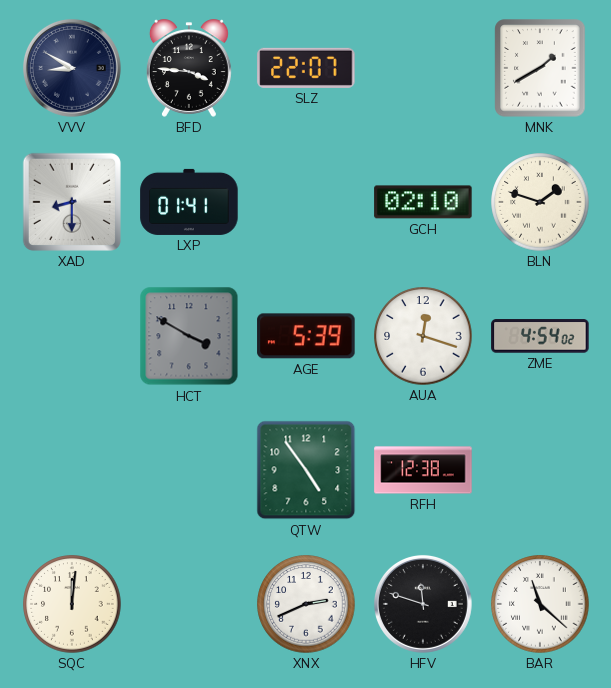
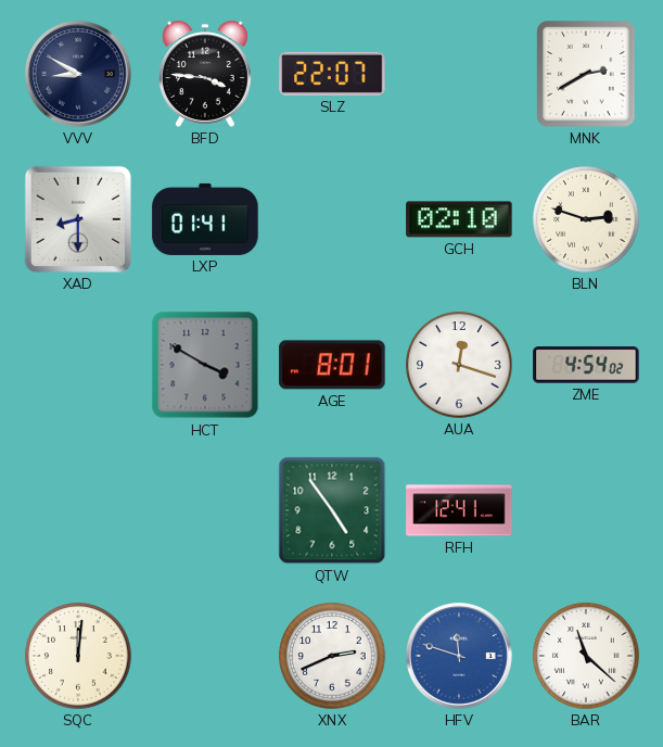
MNK: 1:40 -> 2:40
BLN: 1:48 -> 2:48
AGE: 5:39 -> 8:01
RFH: 12:38 -> 12:41
HFV dial: black -> blue
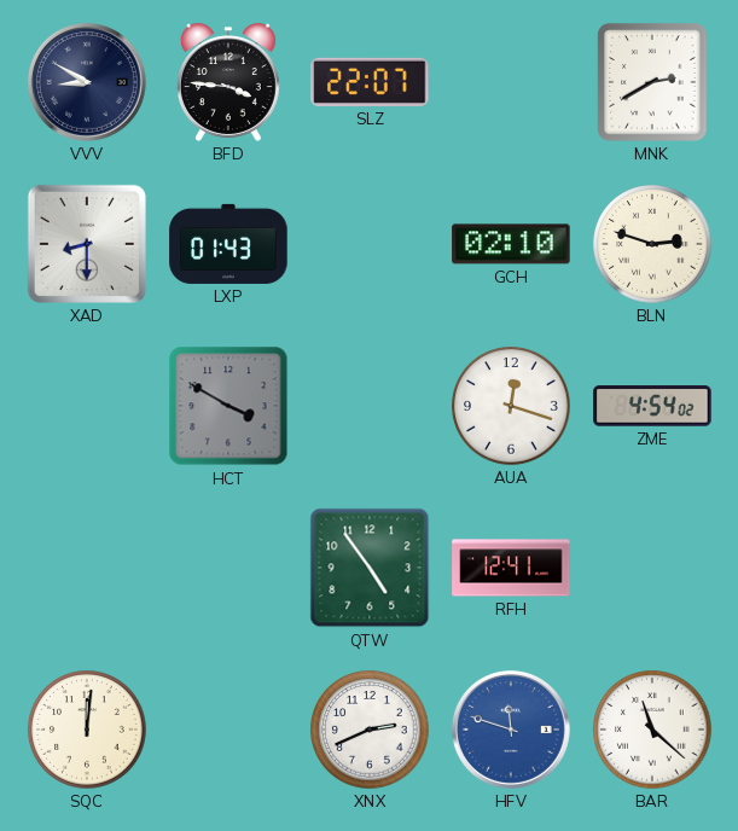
LXP: 01:41 -> 01:43
AGE: 8:01 -> none
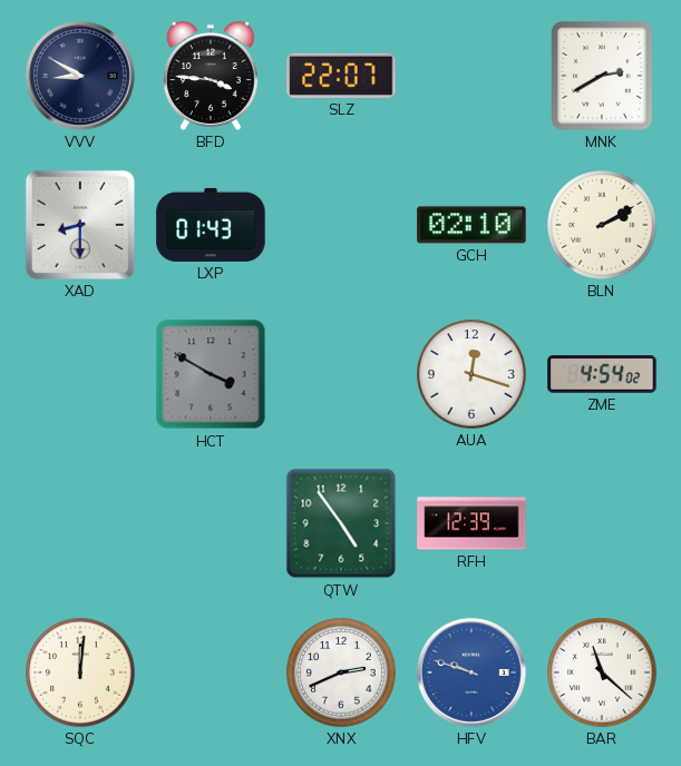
BLN: 2:48 -> 2:10
RFH: 12:41 -> 12:39
HFV: 11:48 -> 9:48
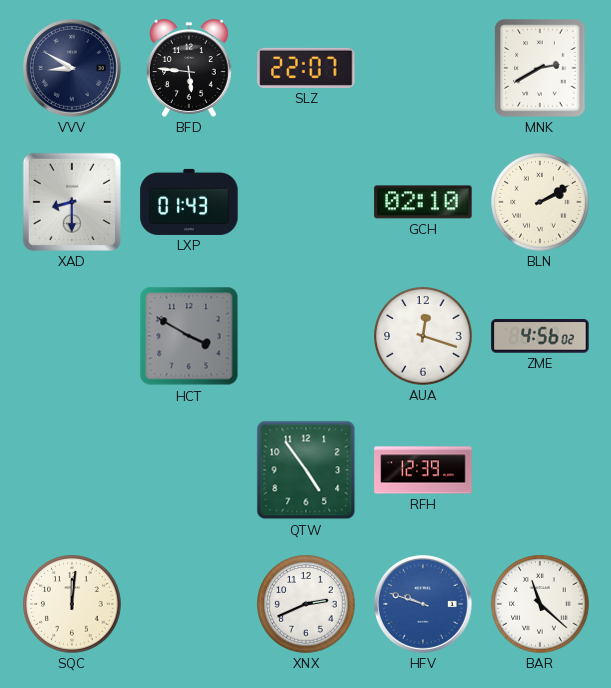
BFD: 3:46 -> 5:46
ZME: 4:54 -> 4:56
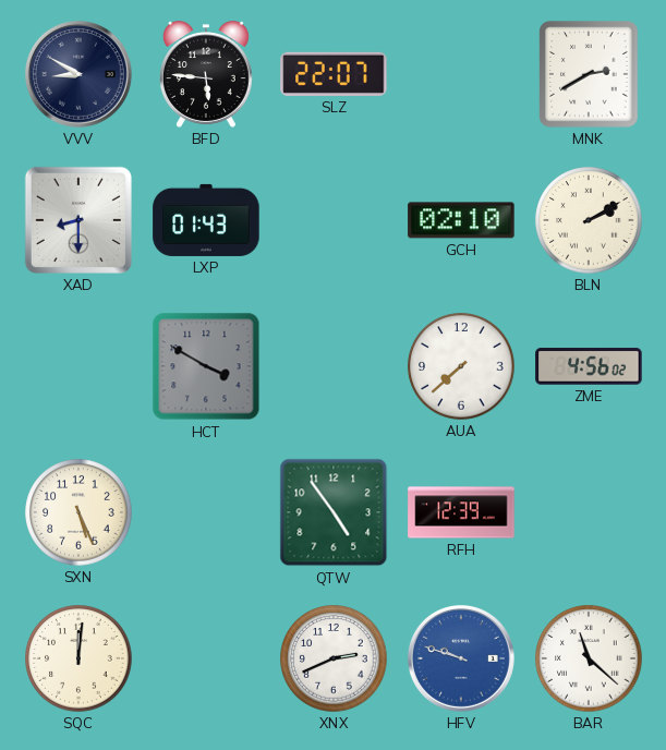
AUA: 12:18 -> 7:38
SXN: none -> 5:26
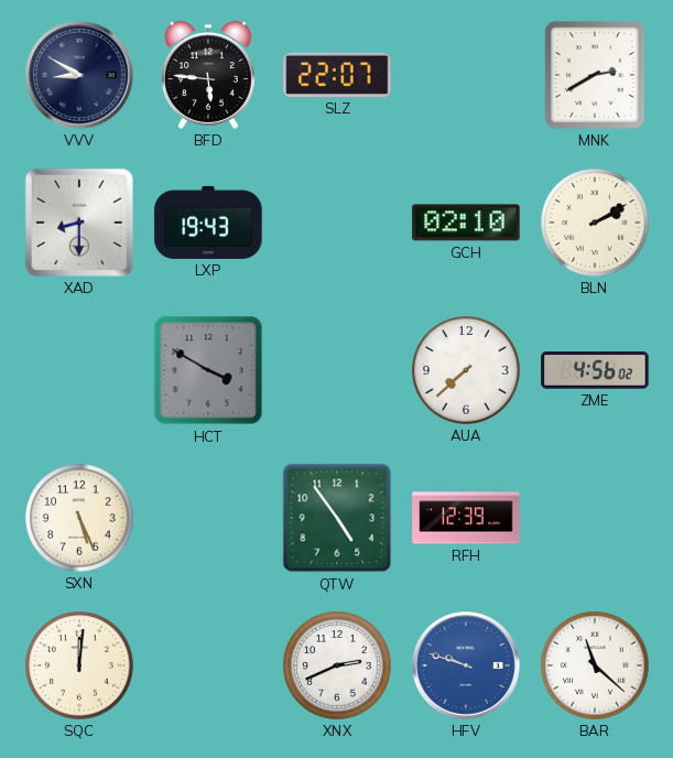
LXP: 01:43 -> 19:43
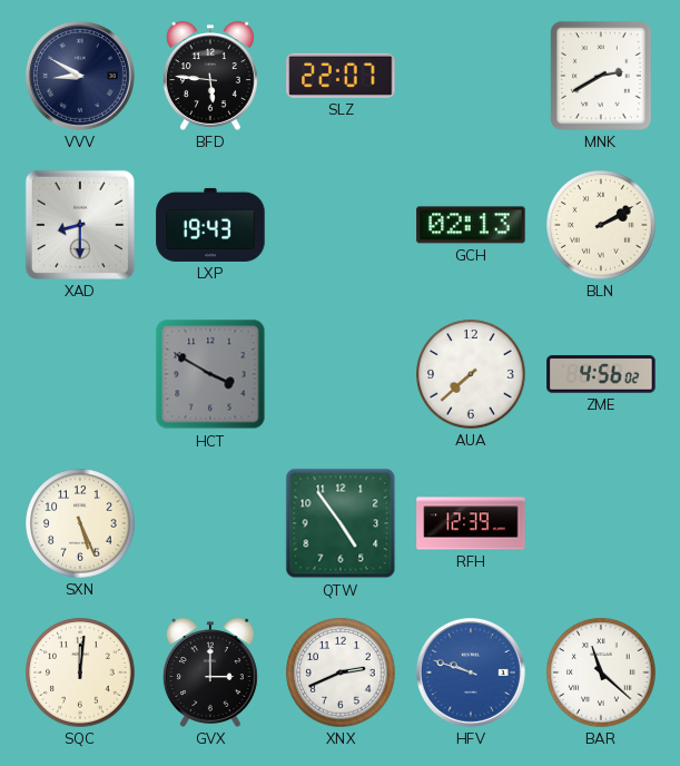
GCH: 02:10 -> 02:13
GVX: none -> 3:00
